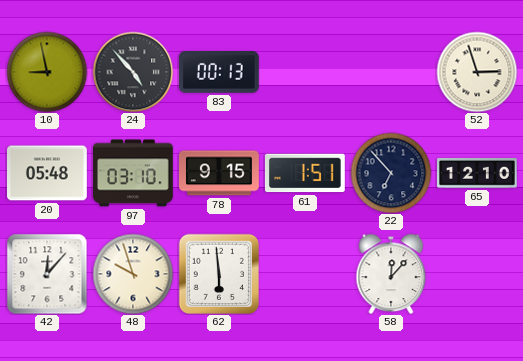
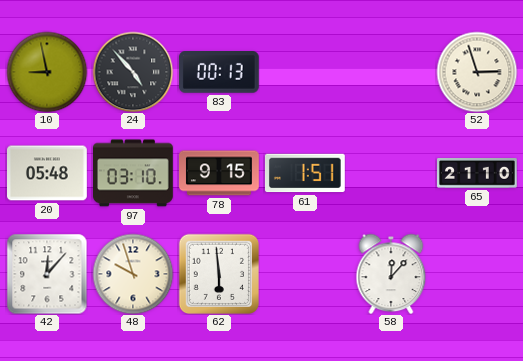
22: 6:53 -> none
65: 12:10 -> 21:10
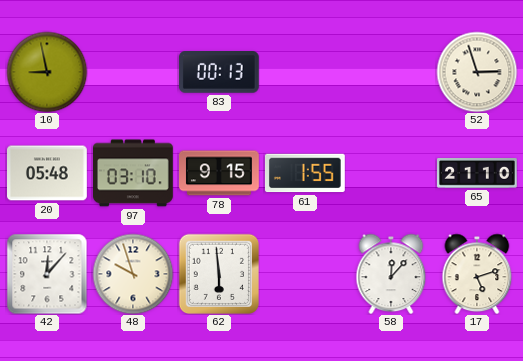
24: 4:53 -> none
61: 1:51 -> 1:55
17: none -> 5:12
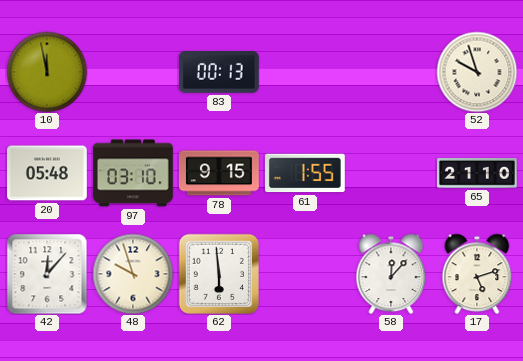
10: 8:58 -> 11:58
52: 2:57 -> 9:57
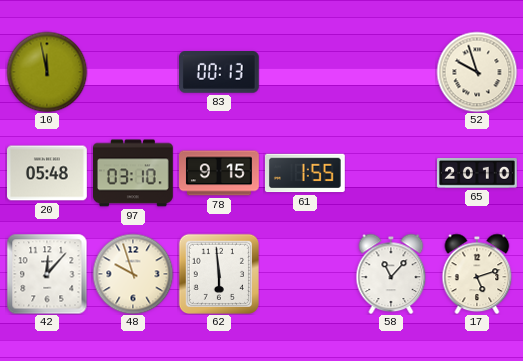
65: 21:10 -> 20:10
58: 12:07 -> 11:07
